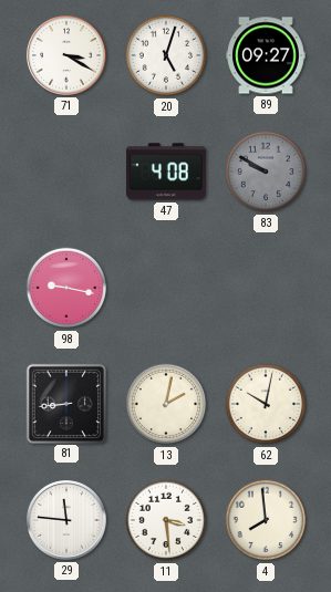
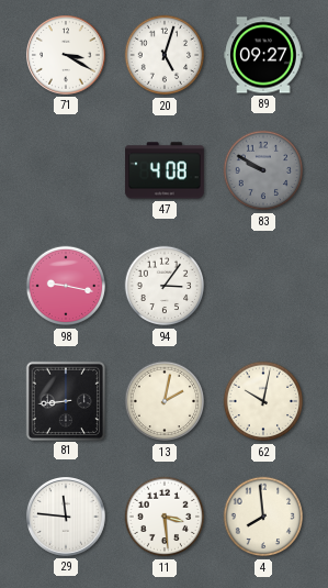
94: none -> 3:06
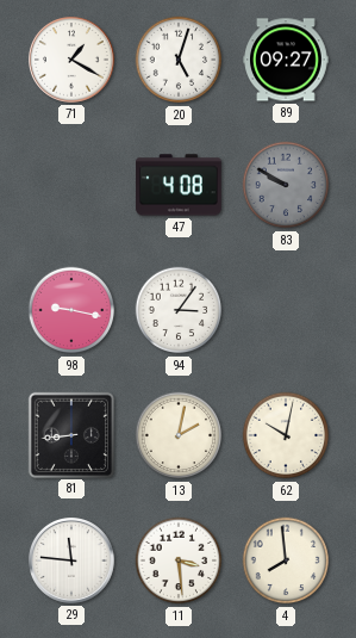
71: 3:20 -> 1:20
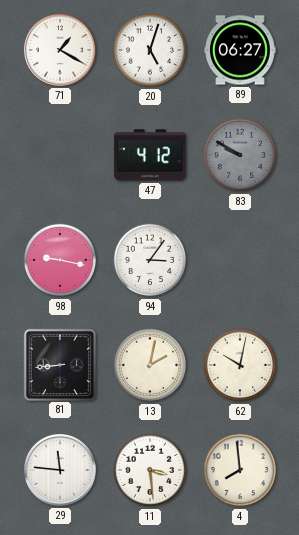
89: 09:27 -> 06:27
47: 4:08 -> 4:12
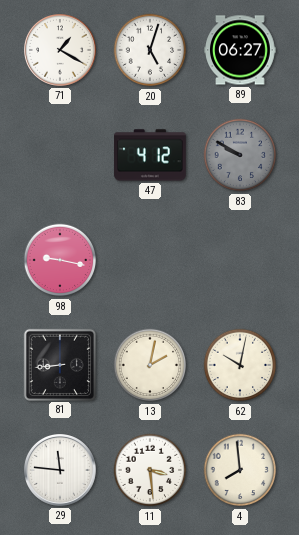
94: 3:06 -> none
